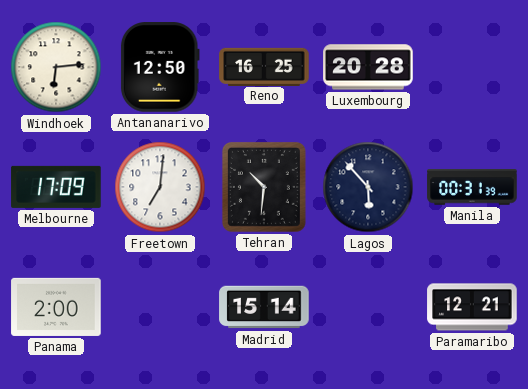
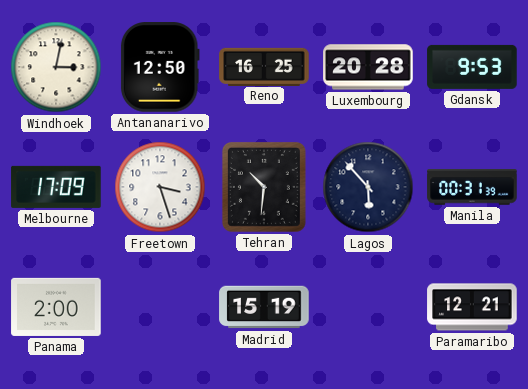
Windhoek: 6:14 -> 3:02
Gdansk: none -> 9:53
Freetown: 7:01 -> 3:27
Madrid: 15:14 -> 15:19
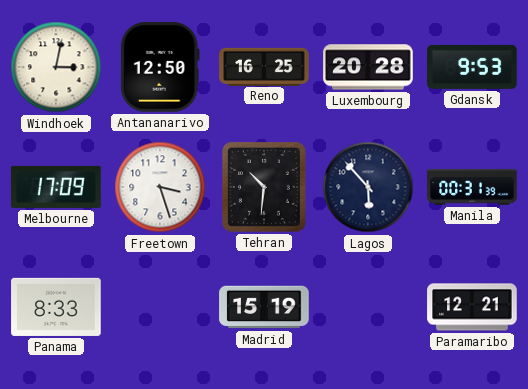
Panama: 2:00 -> 8:33
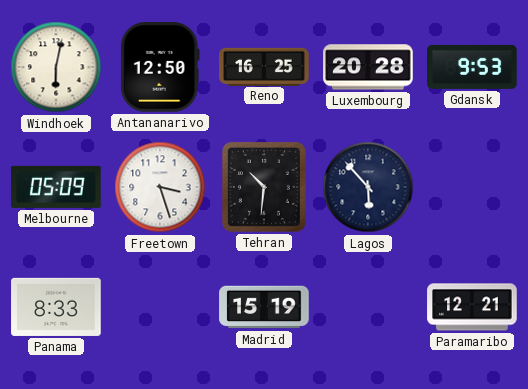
Windhoek: 3:02 -> 6:02
Melbourne: 17:09 -> 05:09
Manila: 00:31 -> none
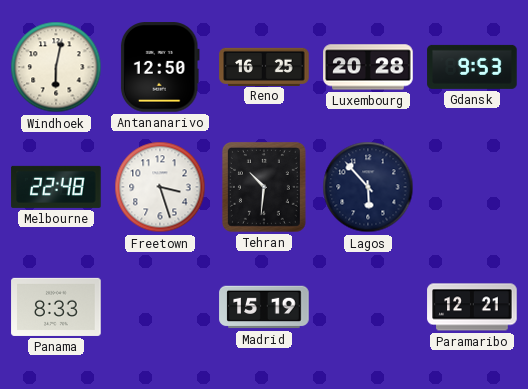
Melbourne: 05:09 -> 22:48
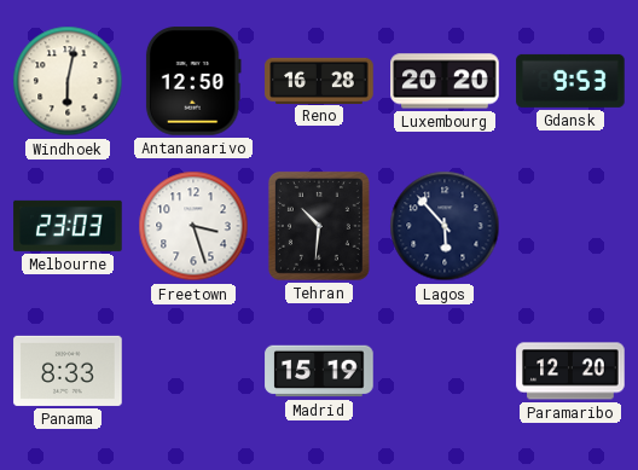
Reno: 16:25 -> 16:28
Luxembourg: 20:28 -> 20:20
Melbourne: 22:48 -> 23:03
Paramaribo: 12:21 -> 12:20
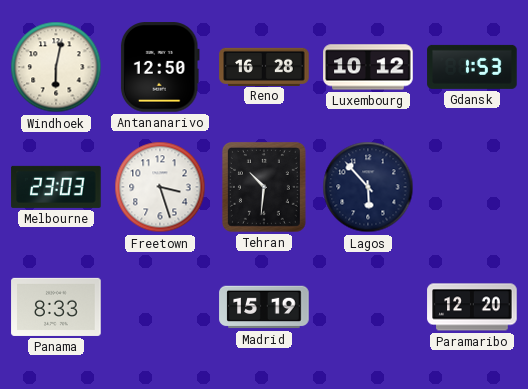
Luxembourg: 20:20 -> 10:12
Gdansk: 9:53 -> 1:53
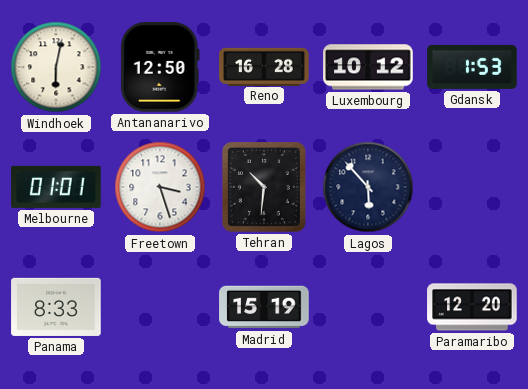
Melbourne: 23:03 -> 01:01
